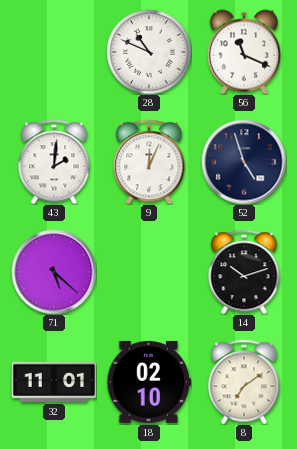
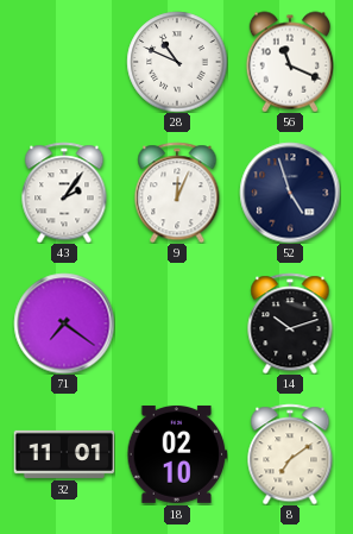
43: 2:01 -> 2:06
71: 5:22 -> 7:21
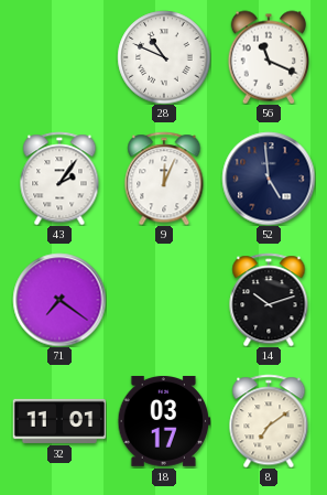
52: 4:57 -> 4:59
18: 02:10 -> 03:17
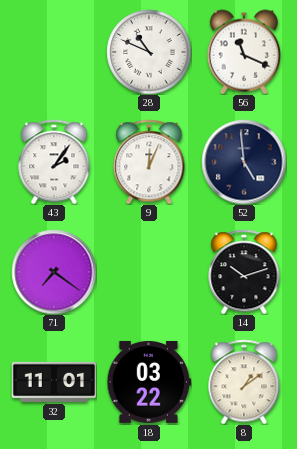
18: 03:17 -> 03:22
8: 7:09 -> 1:09
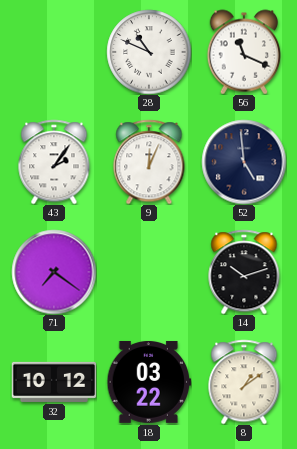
32: 11:01 -> 10:12
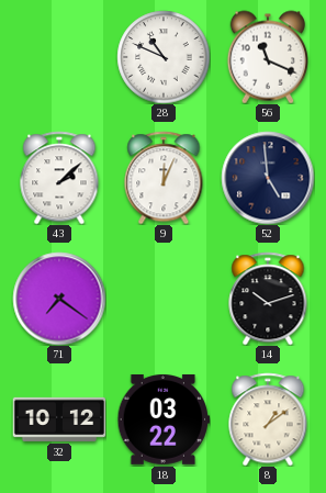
43: 2:06 -> 2:08
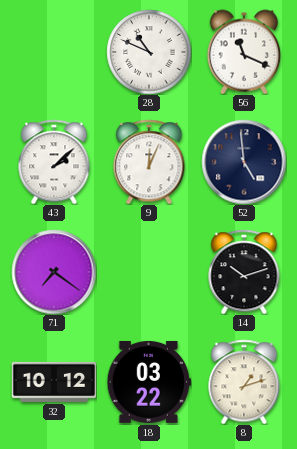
8: 1:09 -> 1:12
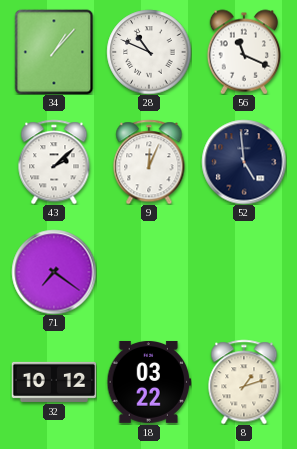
34: none -> 1:07
14: 10:12 -> none
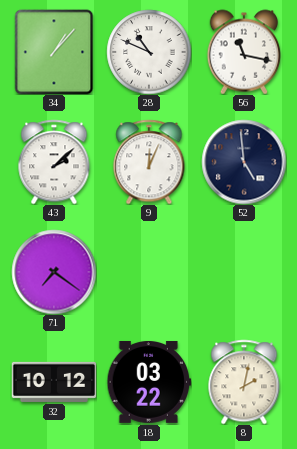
56: 11:19 -> 11:17
8: 1:12 -> 2:02
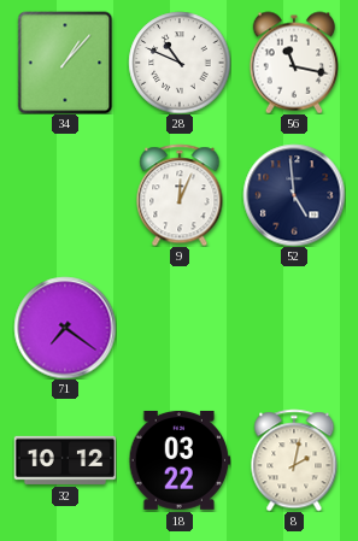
43: 2:08 -> none
